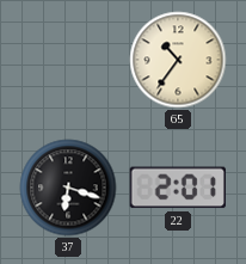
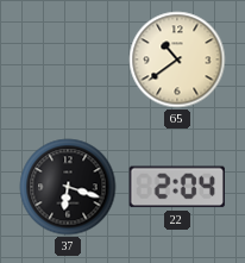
65: 10:36 -> 10:39
22: 2:01 -> 2:04
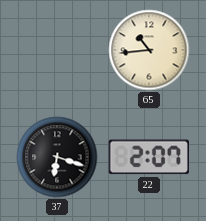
65: 10:39 -> 10:44
22: 2:04 -> 2:07
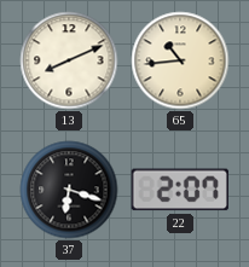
13: none -> 8:11
